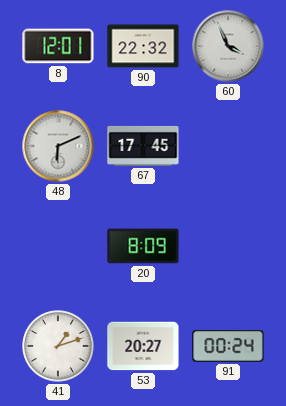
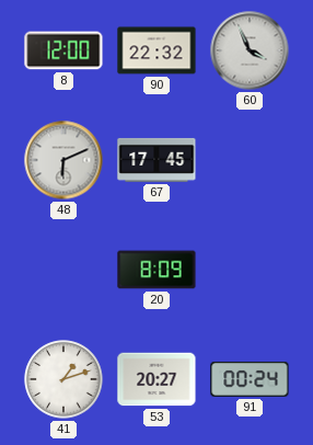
8: 12:01 -> 12:00
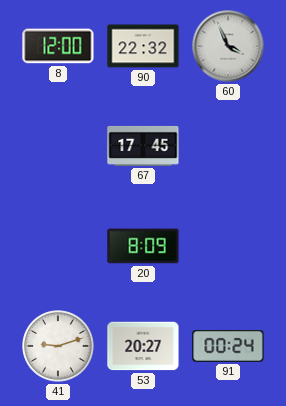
48: 6:11 -> none
41: 1:12 -> 9:12
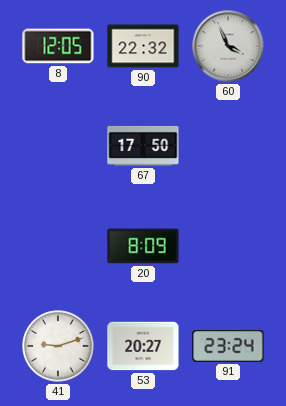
8: 12:00 -> 12:05
67: 17:45 -> 17:50
91: 00:24 -> 23:24
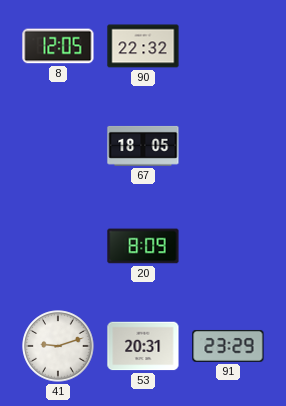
60: 3:56 -> none
67: 17:50 -> 18:05
53: 20:27 -> 20:31
91: 23:24 -> 23:29
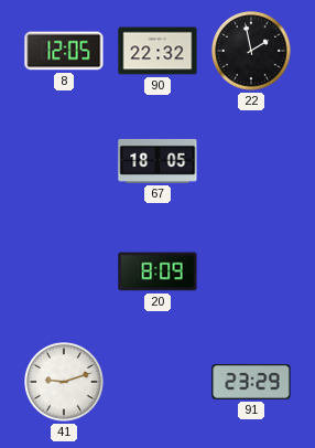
22: none -> 1:58
53: 20:31 -> none
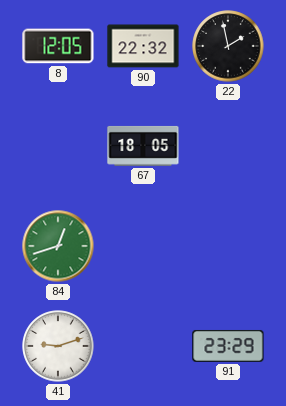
84: none -> 12:42
20: 8:09 -> none
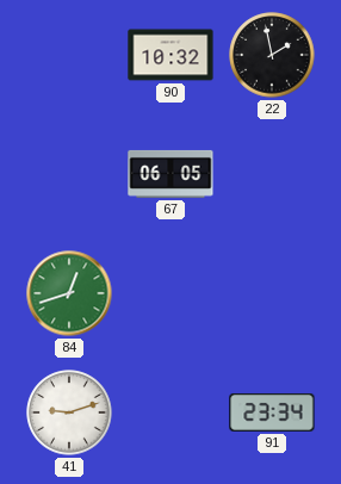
8: 12:05 -> none
90: 22:32 -> 10:32
67: 18:05 -> 06:05
91: 23:29 -> 23:34
